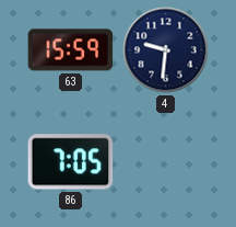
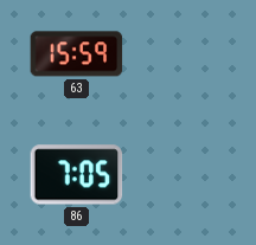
4: 9:31 -> none
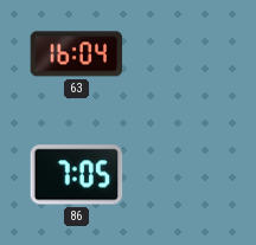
63: 15:59 -> 16:04
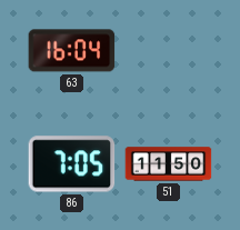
51: none -> 11:50
